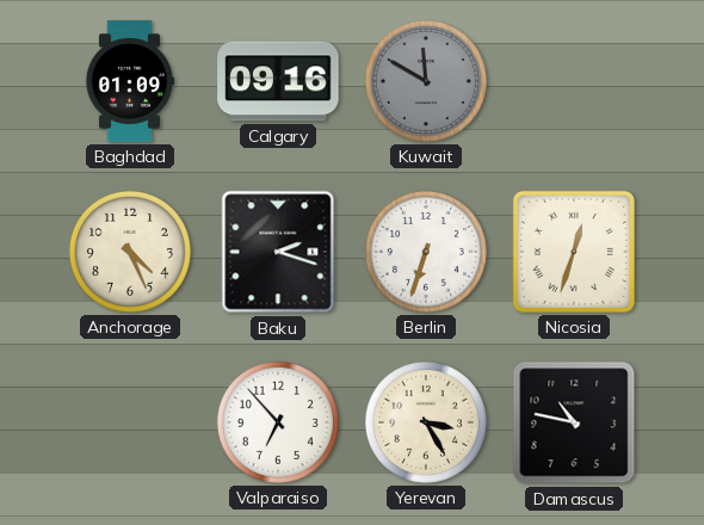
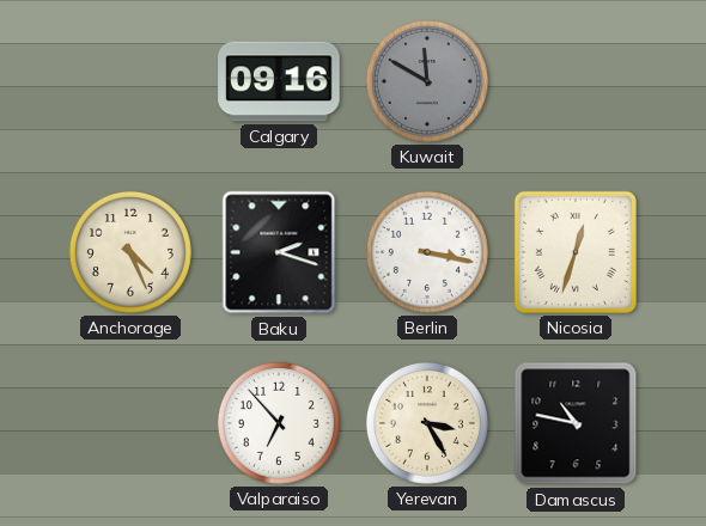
Baghdad: 01:09 -> none
Berlin: 6:33 -> 3:17
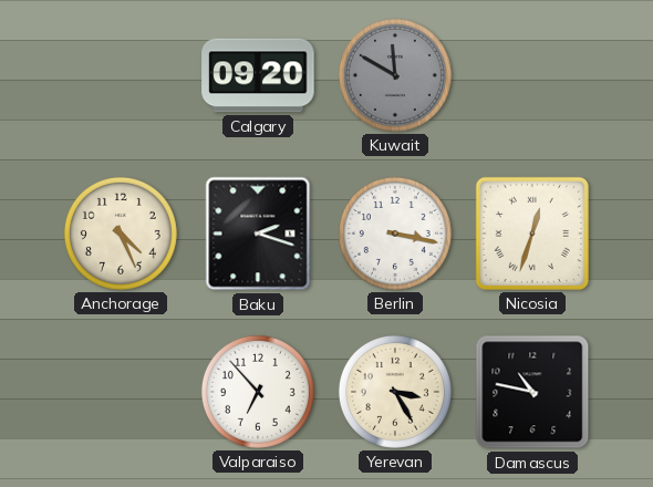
Calgary: 09:16 -> 09:20
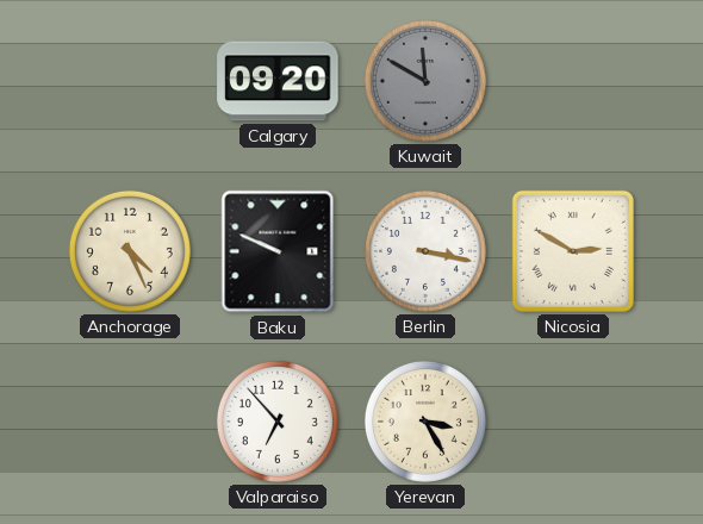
Baku: 2:18 -> 9:49
Nicosia: 12:33 -> 2:50
Damascus: 10:47 -> none
